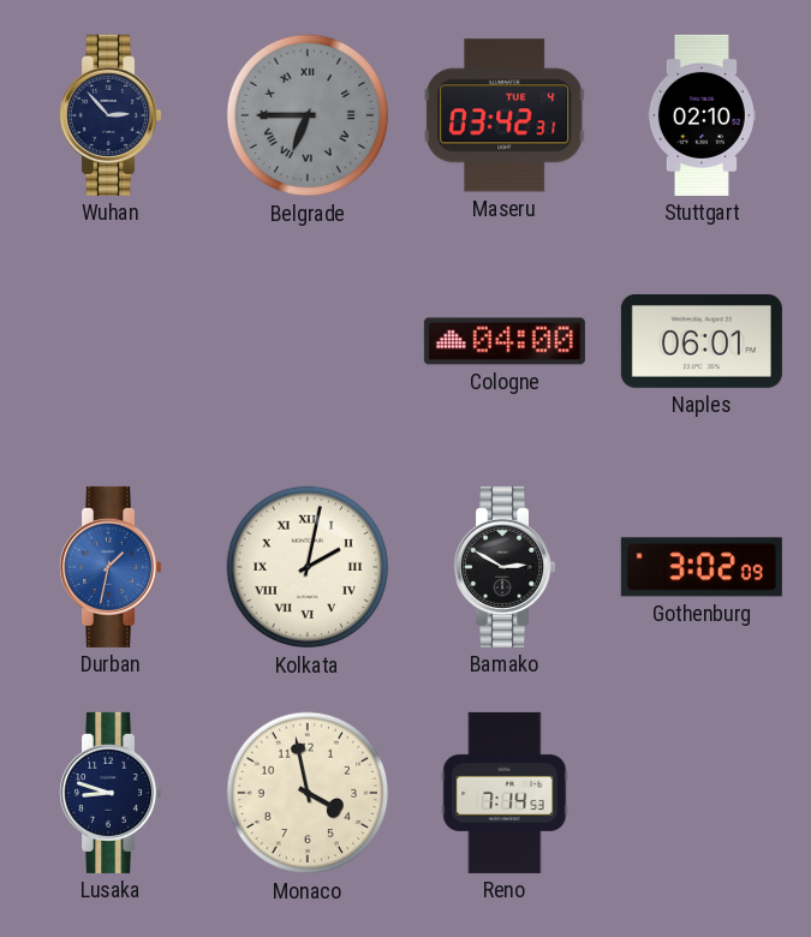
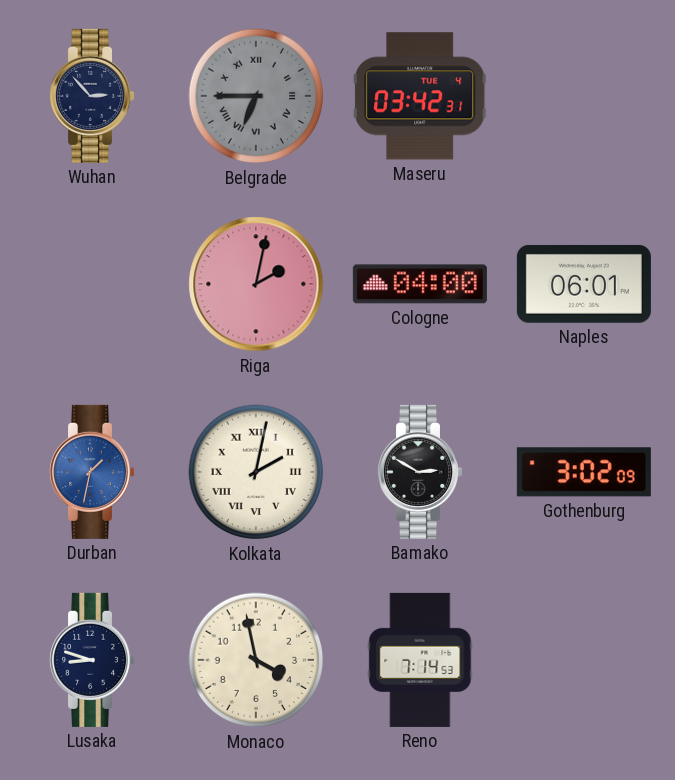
Stuttgart: 02:10 -> none
Riga: none -> 2:02
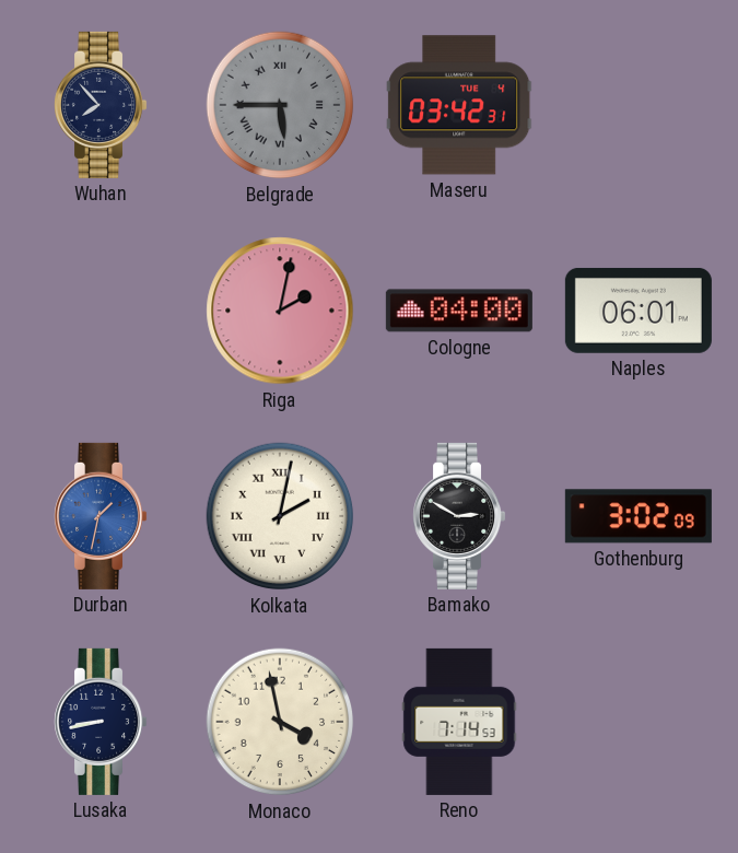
Wuhan: 2:53 -> 7:53
Belgrade: 6:45 -> 5:45
Lusaka: 8:48 -> 8:43
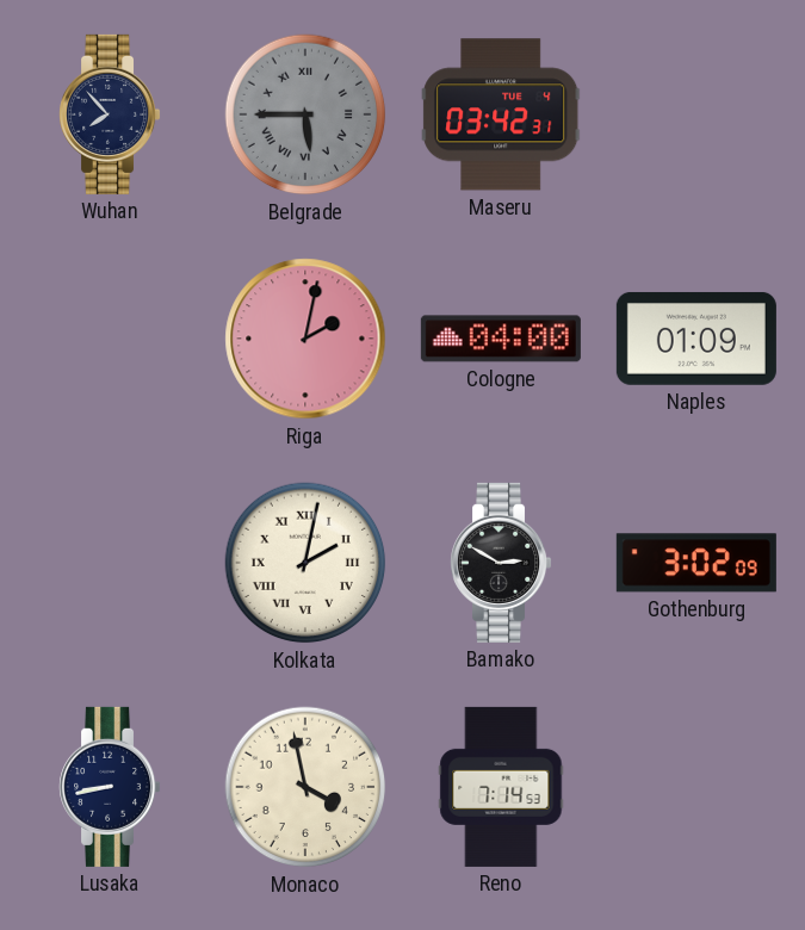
Naples: 06:01 -> 01:09
Durban: 1:32 -> none
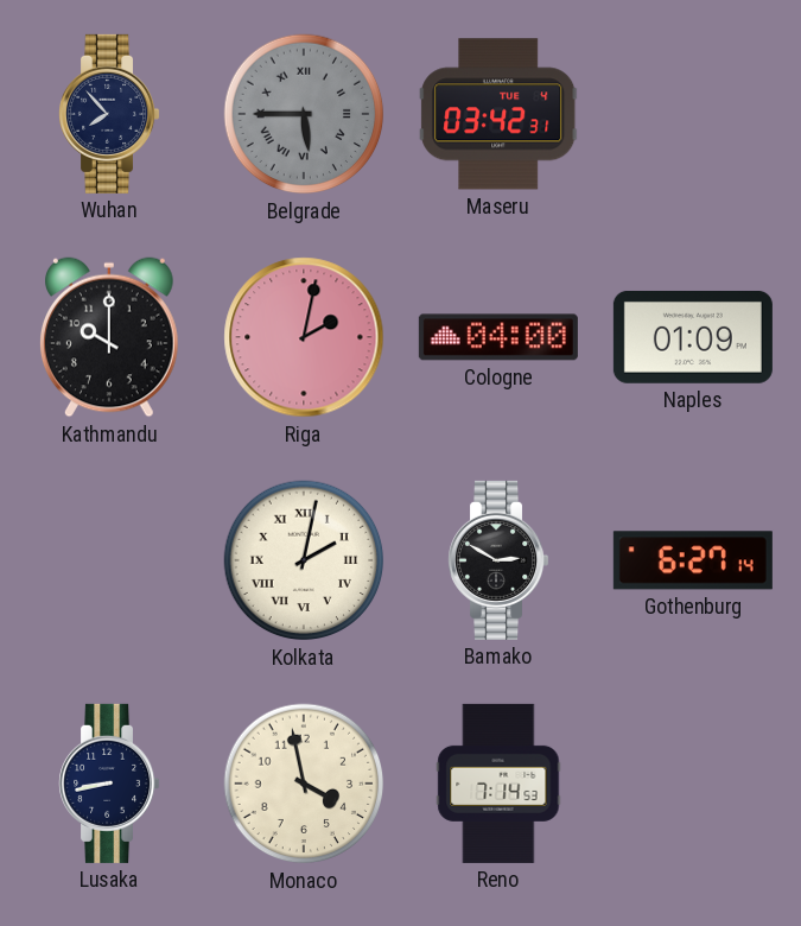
Kathmandu: none -> 10:00
Gothenburg: 3:02 -> 6:27
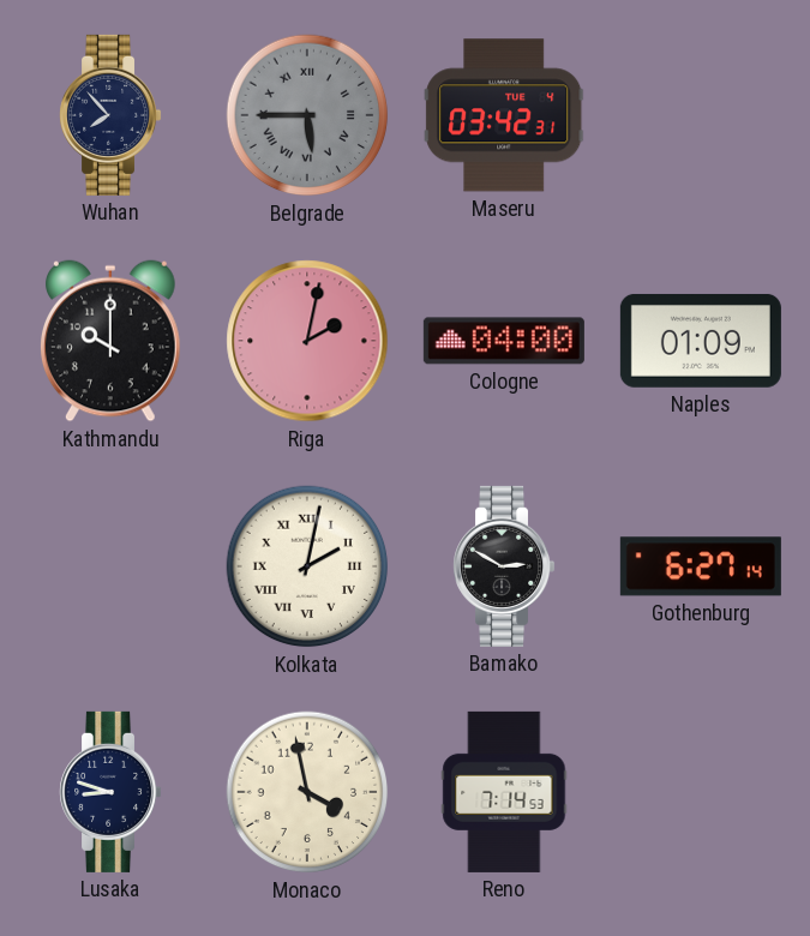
Lusaka: 8:43 -> 8:48
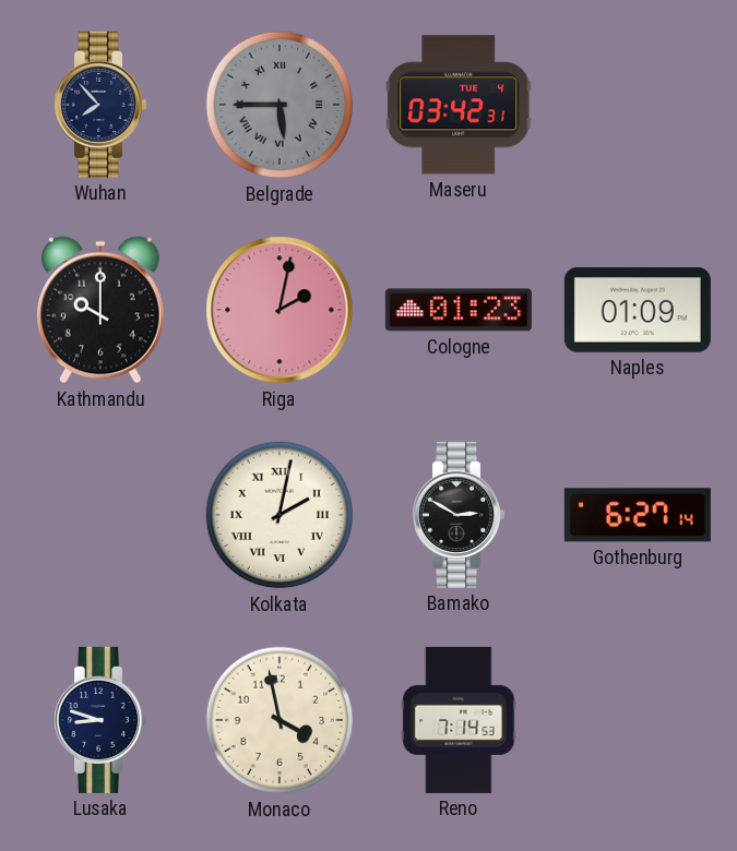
Cologne: 04:00 -> 01:23
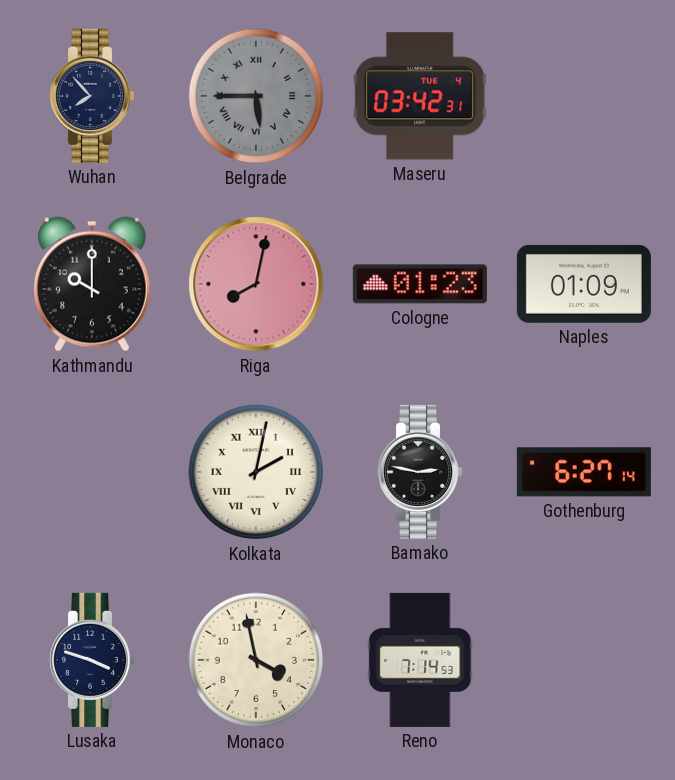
Riga: 2:02 -> 8:02
Bamako: 2:50 -> 2:47
Lusaka: 8:48 -> 3:48
